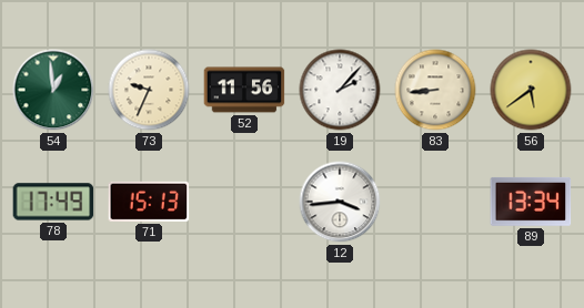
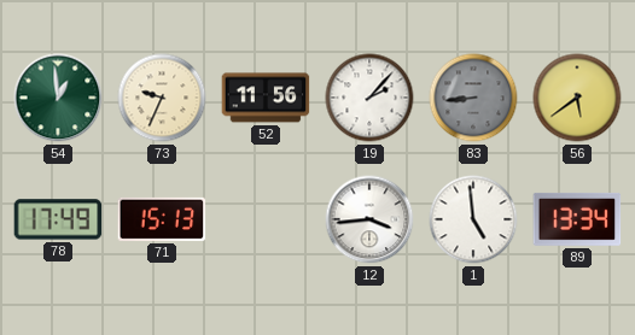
83 dial: cream -> grey
1: none -> 4:59
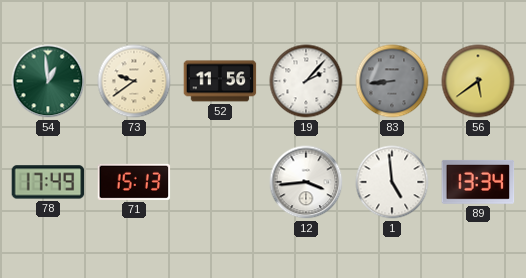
73: 9:34 -> 9:39
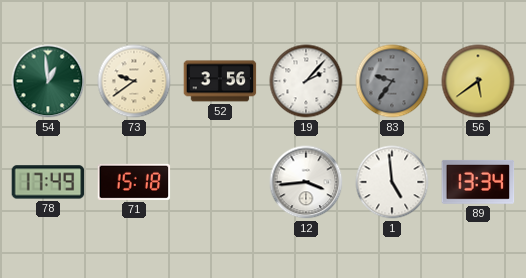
52: 11:56 -> 3:56
83: 8:44 -> 9:36
71: 15:13 -> 15:18
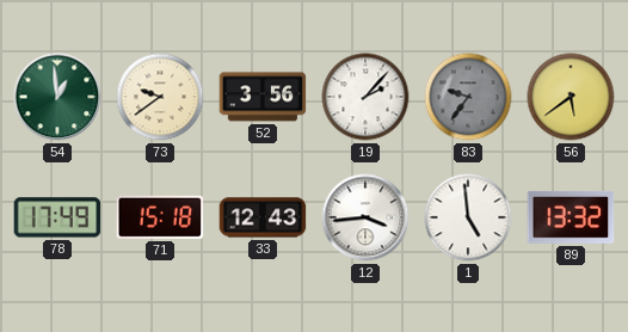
33: none -> 12:43
89: 13:34 -> 13:32
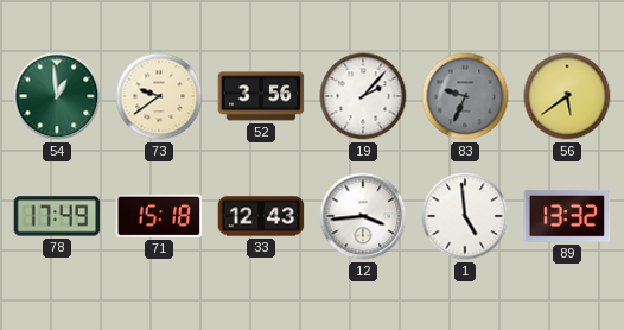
83: 9:36 -> 9:34
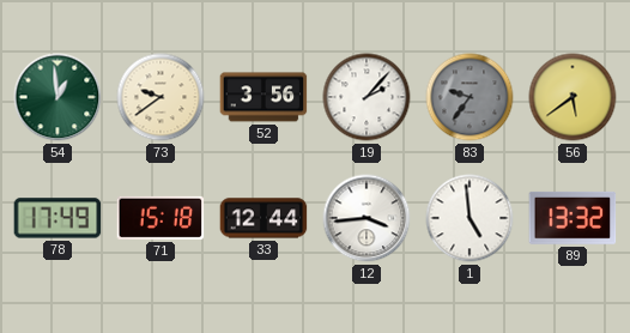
83: 9:34 -> 9:36
33: 12:43 -> 12:44
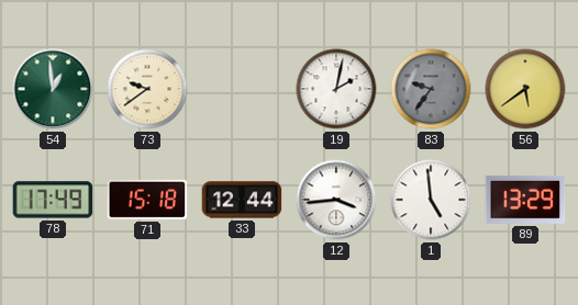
52: 3:56 -> none
19: 2:07 -> 2:02
89: 13:32 -> 13:29
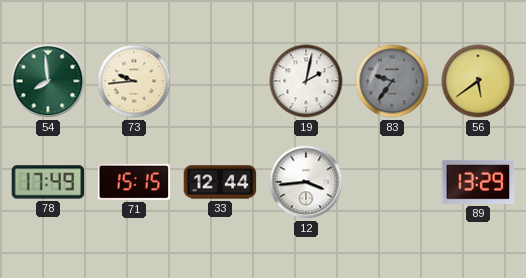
54: 12:59 -> 7:59
73: 9:39 -> 9:44
71: 15:18 -> 15:15
1: 4:59 -> none
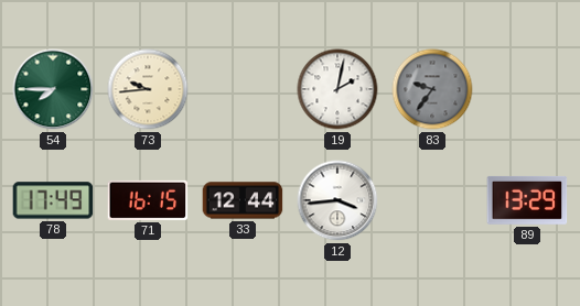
54: 7:59 -> 7:45
56: 5:39 -> none
71: 15:15 -> 16:15
